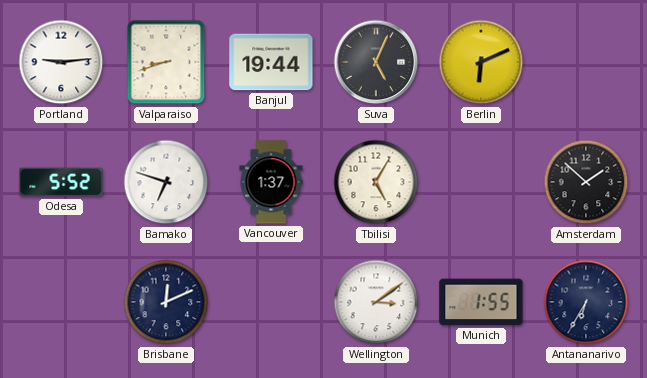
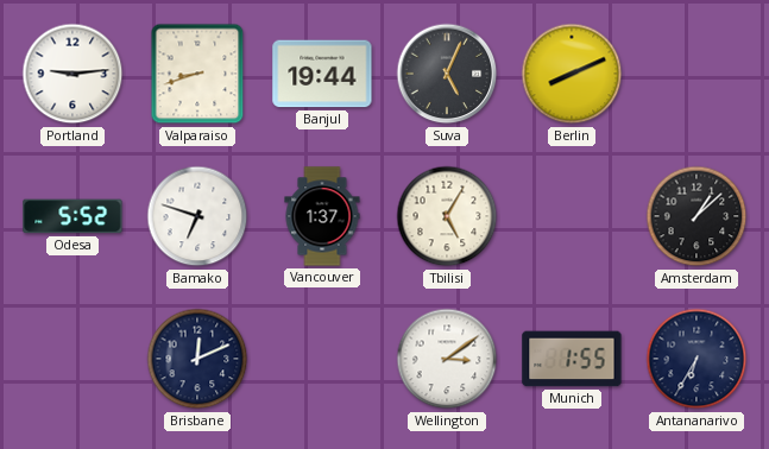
Berlin: 6:11 -> 8:11
Amsterdam: 1:52 -> 1:08
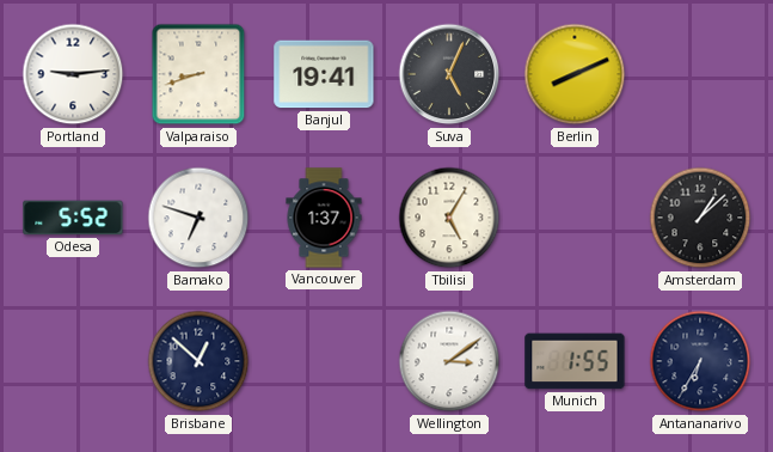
Banjul: 19:44 -> 19:41
Brisbane: 12:11 -> 12:52
